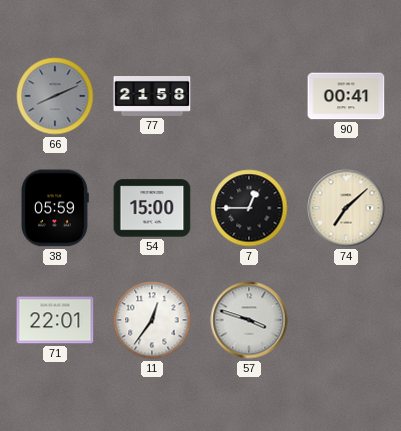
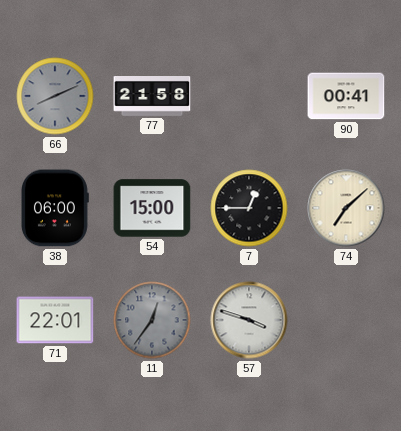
38: 05:59 -> 06:00
11 dial: white -> grey
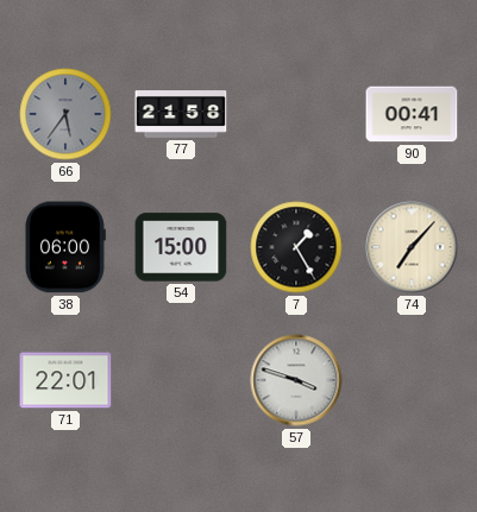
66: 8:11 -> 5:36
7: 12:45 -> 1:25
74: 7:08 -> 7:07
11: 12:36 -> none
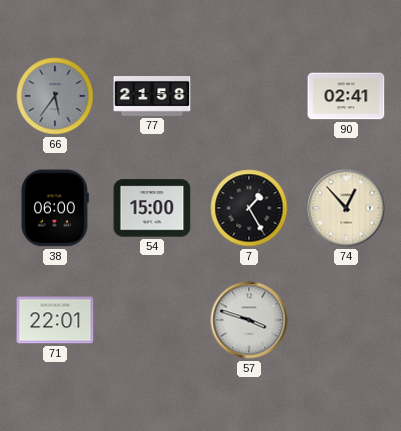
90: 00:41 -> 02:41
74: 7:07 -> 12:53
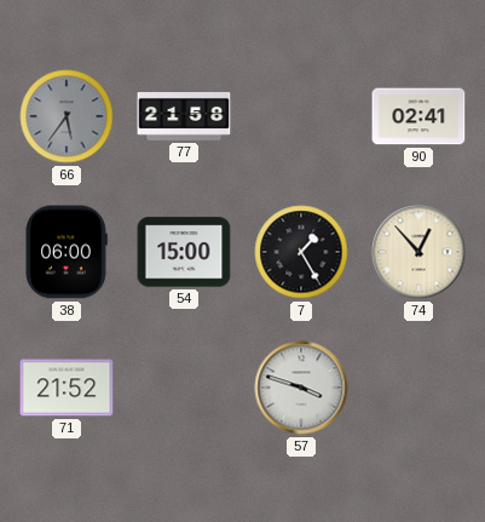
71: 22:01 -> 21:52
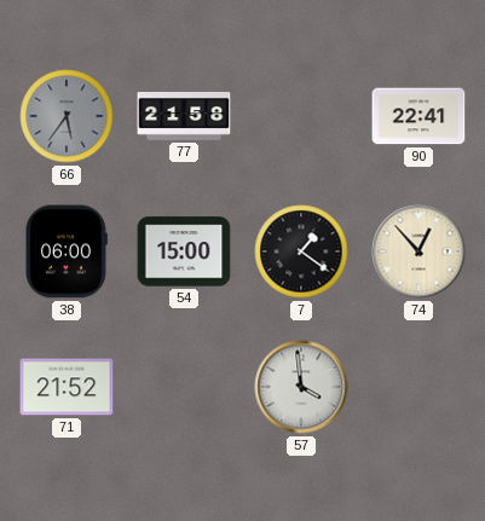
90: 02:41 -> 22:41
7: 1:25 -> 1:21
57: 3:48 -> 3:59
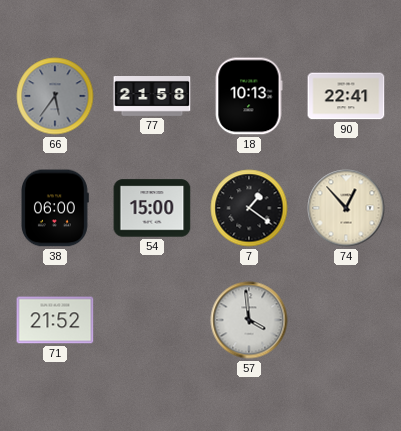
18: none -> 10:13
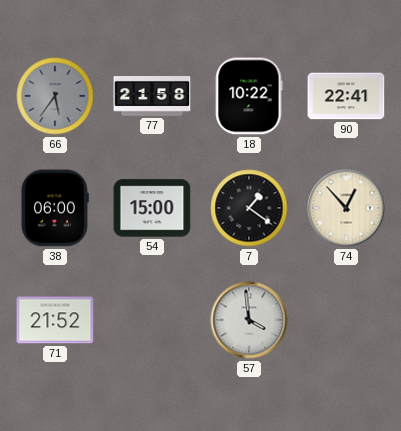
18: 10:13 -> 10:22
